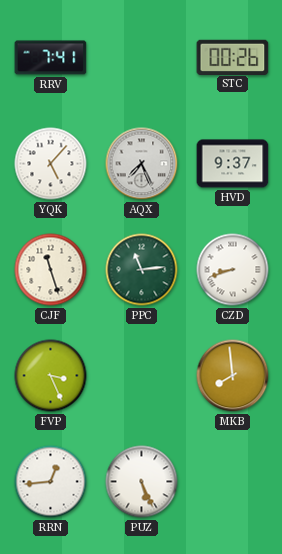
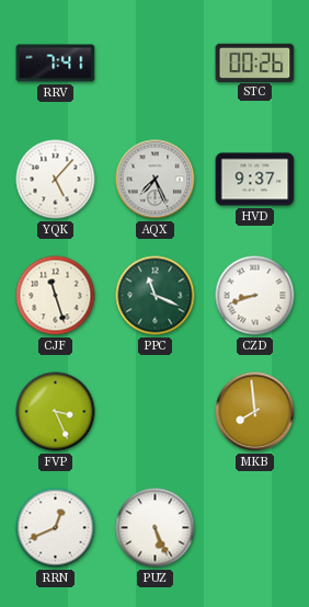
PPC: 11:14 -> 11:19
RRN: 12:44 -> 12:41
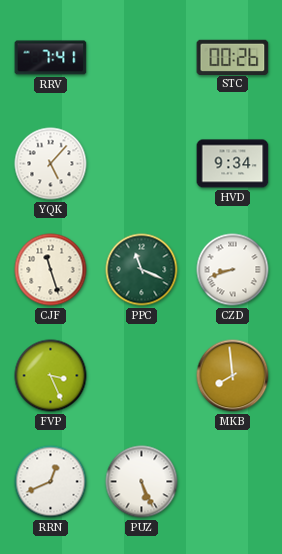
AQX: 7:26 -> none
HVD: 9:37 -> 9:34
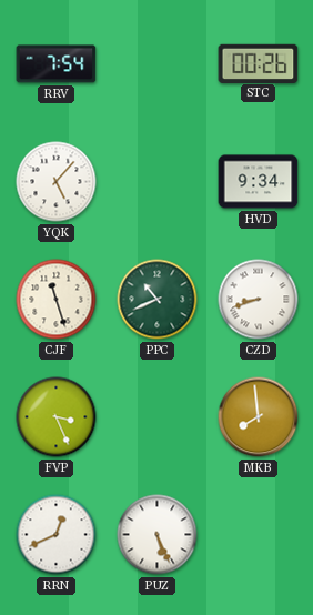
RRV: 7:41 -> 7:54
PPC: 11:19 -> 10:41
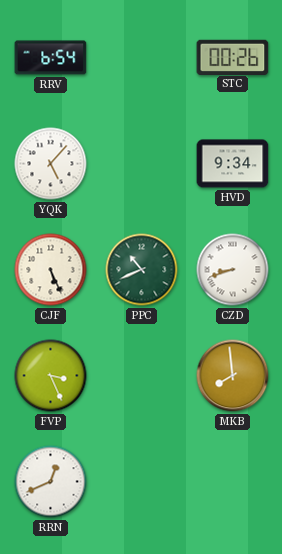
RRV: 7:54 -> 6:54
CJF: 11:27 -> 5:26
PUZ: 5:26 -> none
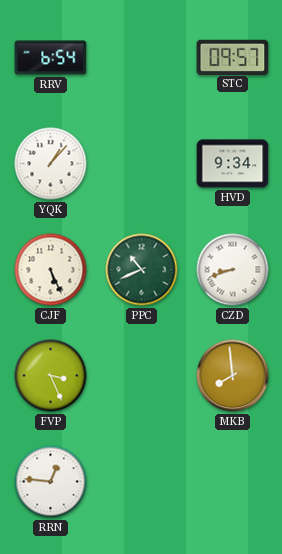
STC: 00:26 -> 09:57
YQK: 5:07 -> 1:07
RRN: 12:41 -> 12:46
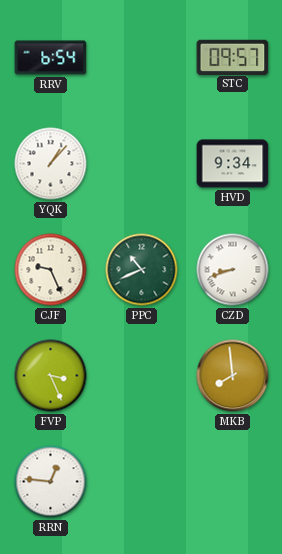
CJF: 5:26 -> 9:26
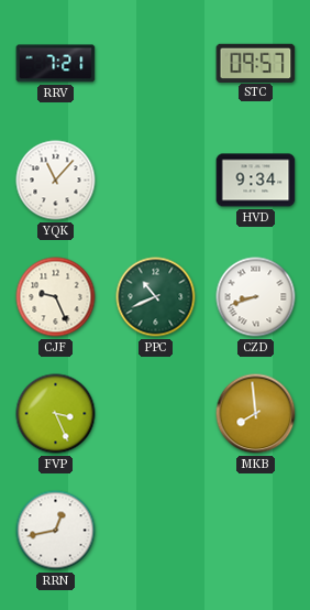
RRV: 6:54 -> 7:21
YQK: 1:07 -> 11:07
RRN: 12:46 -> 12:43
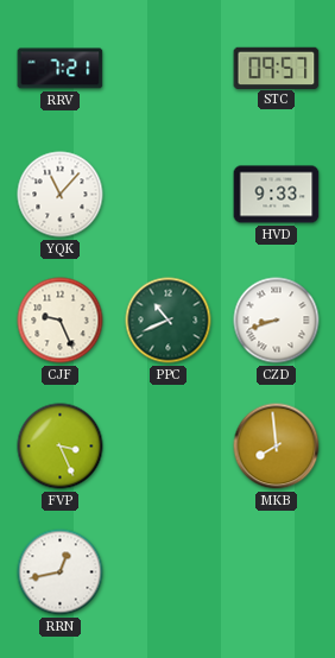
HVD: 9:34 -> 9:33
